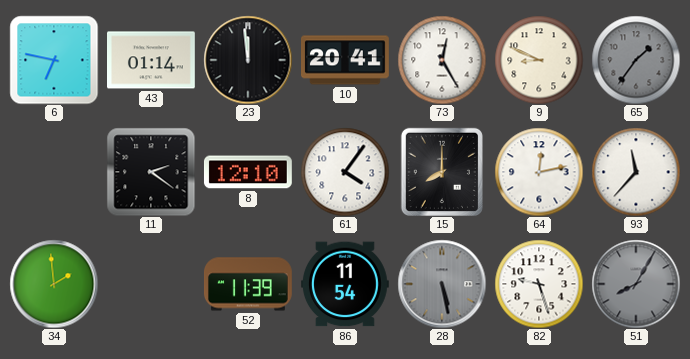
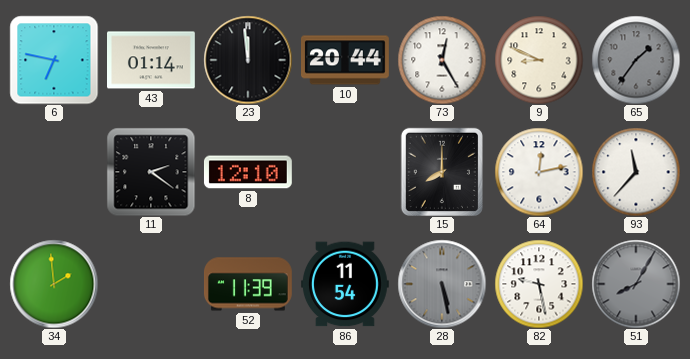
10: 20:41 -> 20:44
61: 4:06 -> none
82: 9:27 -> 9:28
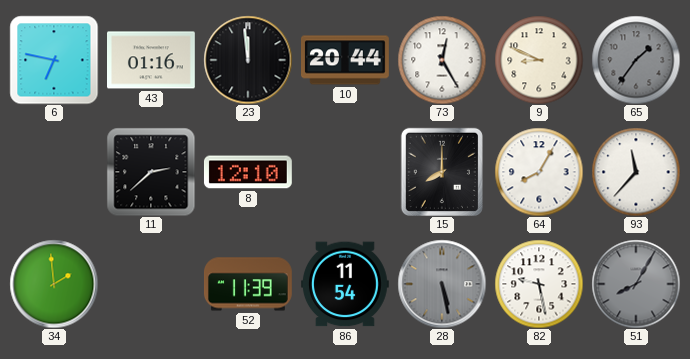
43: 01:14 -> 01:16
11: 2:21 -> 2:38
64: 12:13 -> 8:05
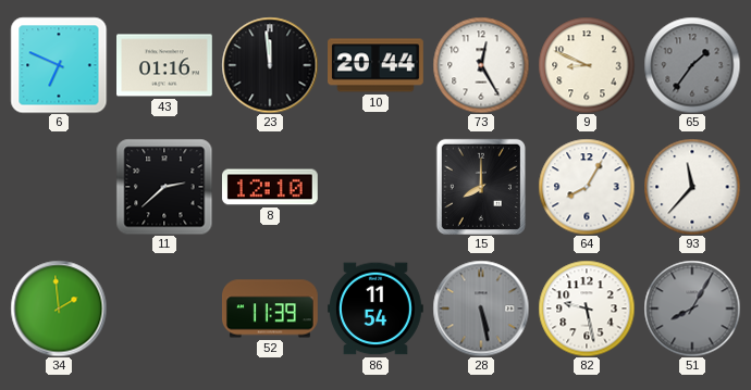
6: 6:47 -> 6:49
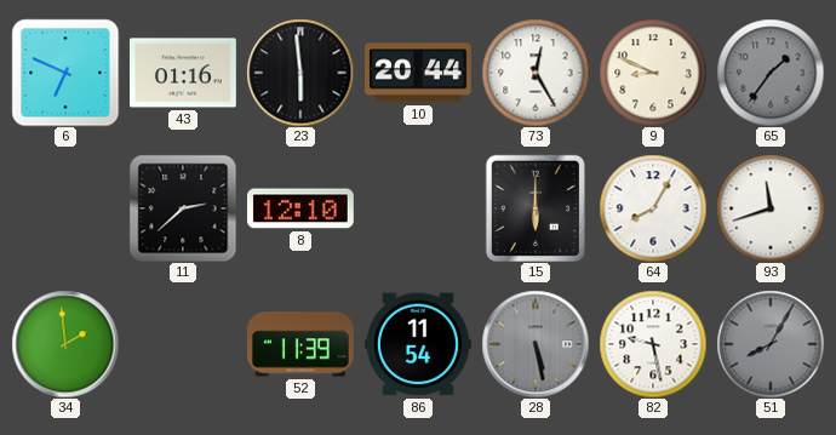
23: 11:59 -> 5:59
15: 8:00 -> 6:00
93: 11:37 -> 11:42
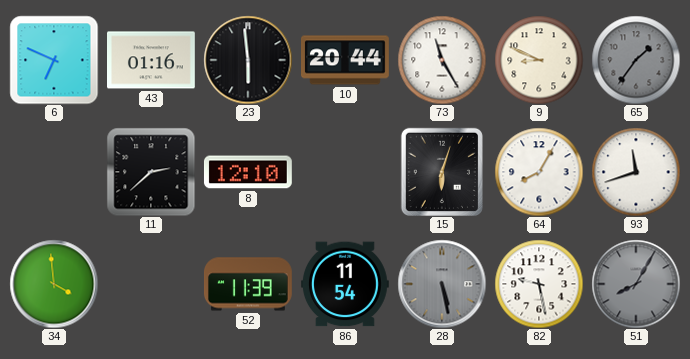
73: 12:25 -> 11:25
15: 6:00 -> 6:03
34: 1:59 -> 3:59
